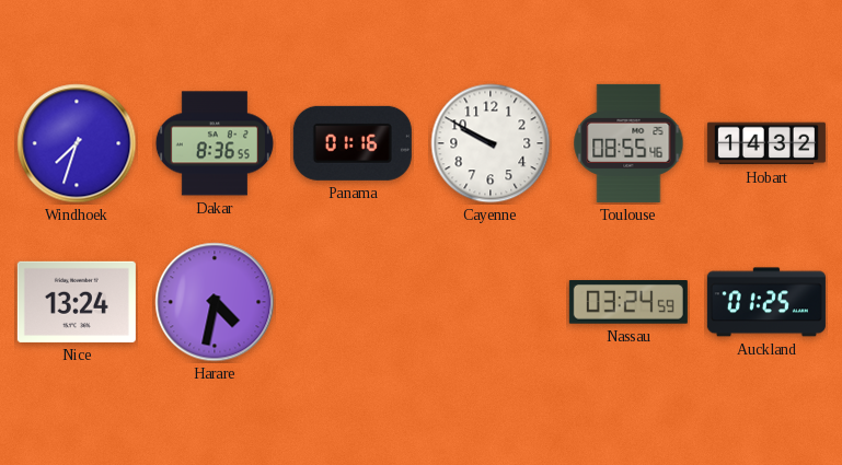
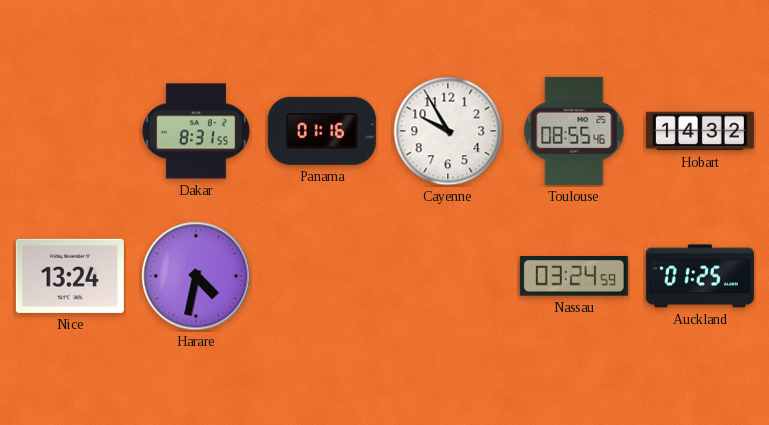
Windhoek: 7:33 -> none
Dakar: 8:36 -> 8:31
Cayenne: 9:50 -> 9:55
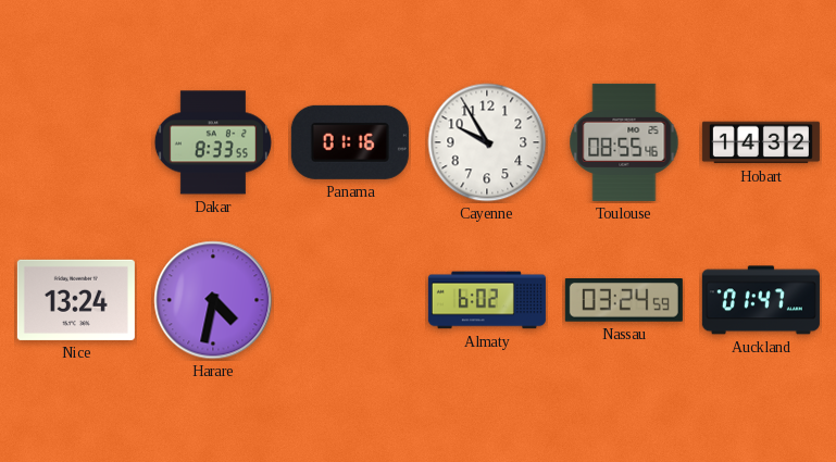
Dakar: 8:31 -> 8:33
Almaty: none -> 6:02
Auckland: 01:25 -> 01:47
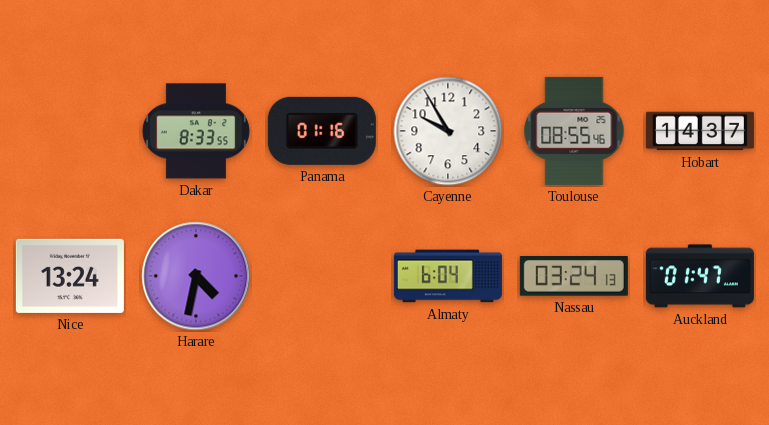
Hobart: 14:32 -> 14:37
Almaty: 6:02 -> 6:04
Nassau: 03:24:59 -> 03:24:13
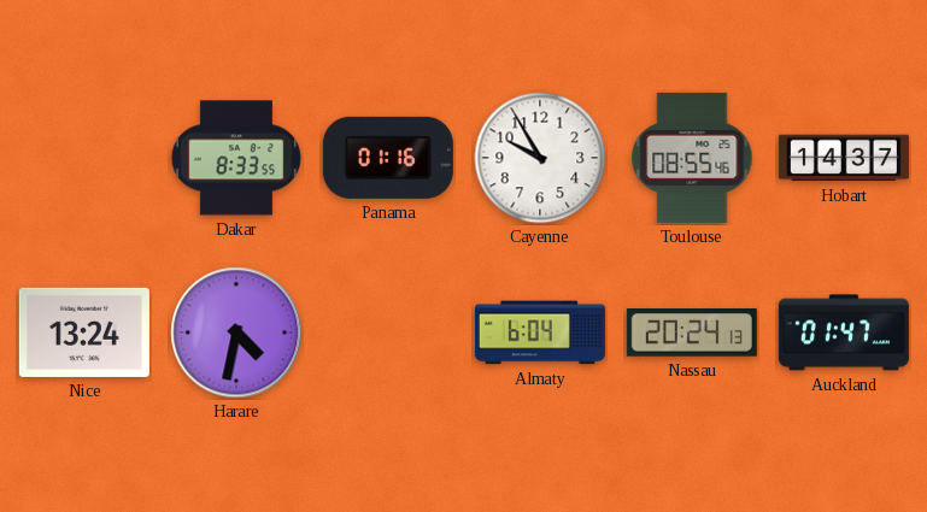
Nassau: 03:24 -> 20:24
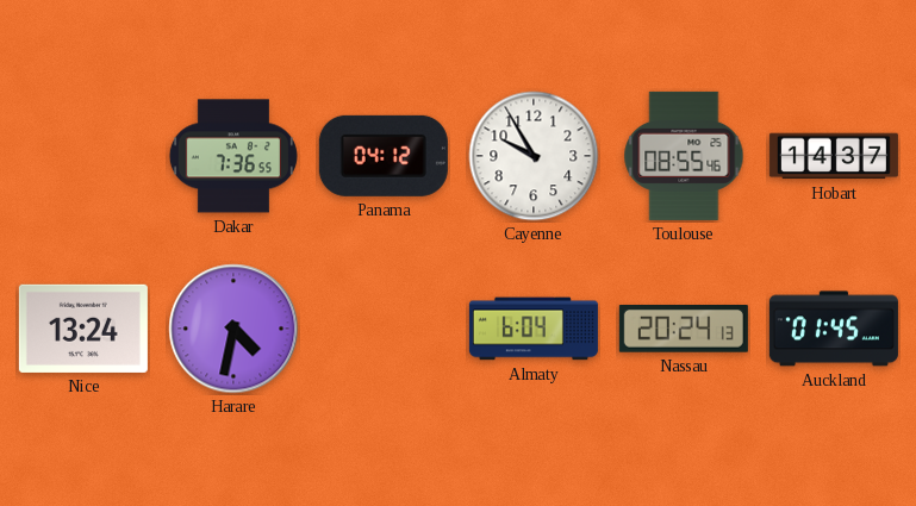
Dakar: 8:33 -> 7:36
Panama: 01:16 -> 04:12
Auckland: 01:47 -> 01:45
